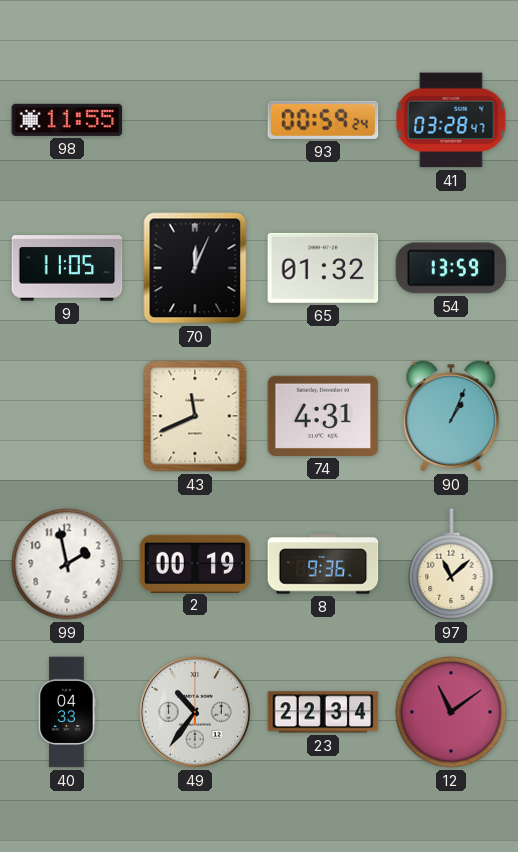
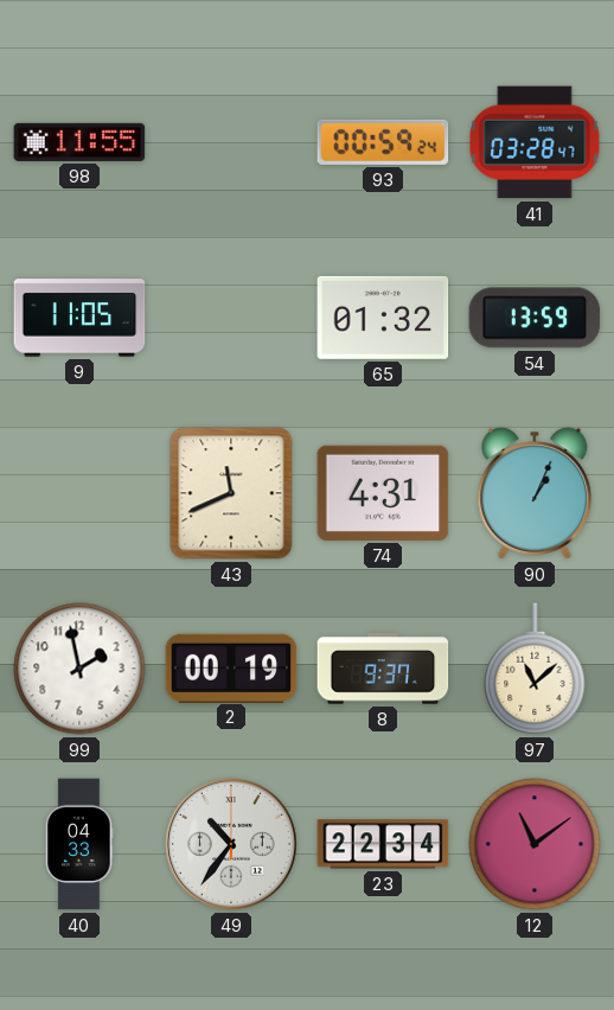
70: 12:04 -> none
8: 9:36 -> 9:37
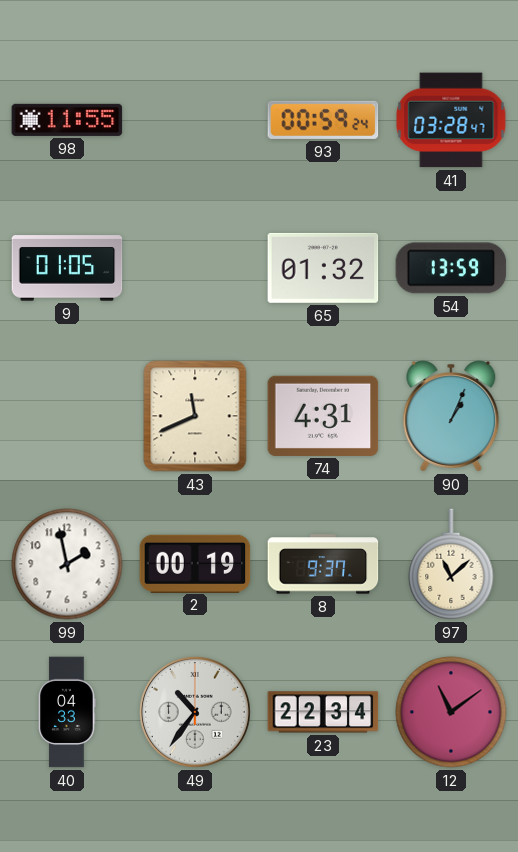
9: 11:05 -> 01:05
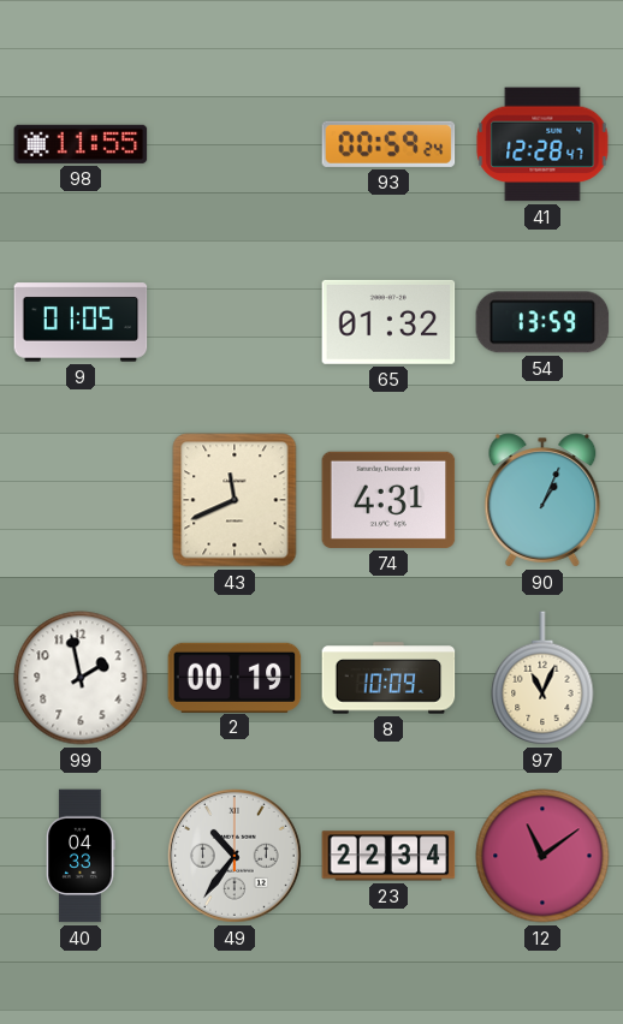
41: 03:28 -> 12:28
8: 9:37 -> 10:09
97: 11:08 -> 11:04
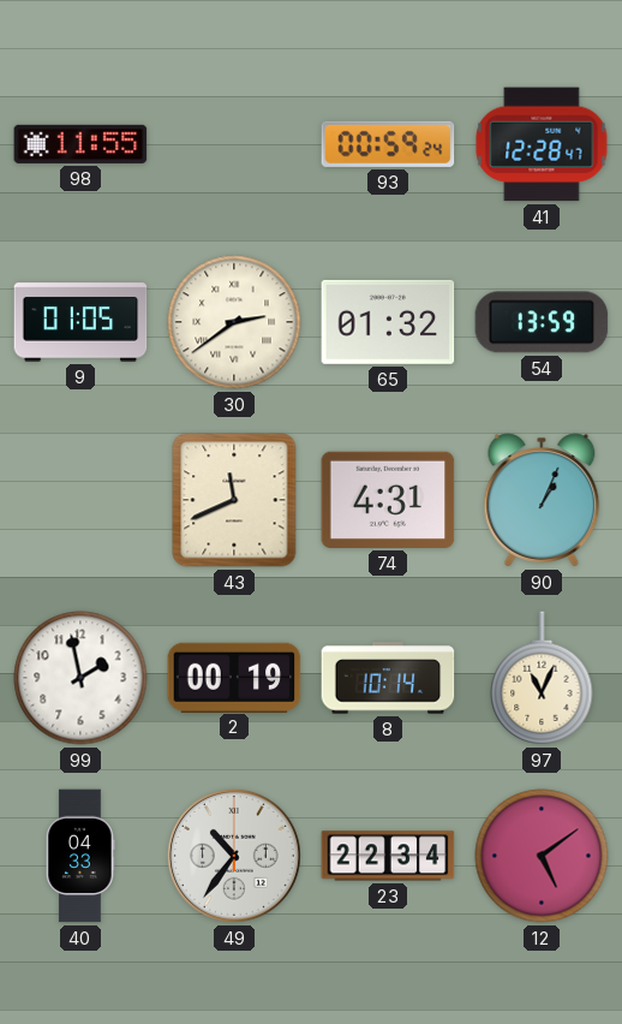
30: none -> 2:39
8: 10:09 -> 10:14
12: 11:09 -> 5:09
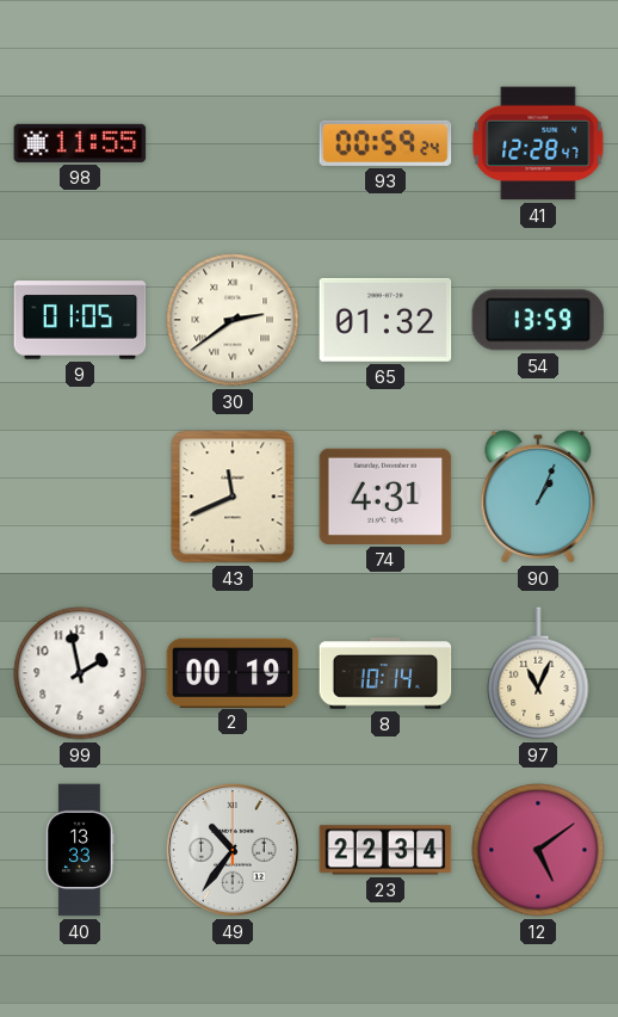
40: 04:33 -> 13:33
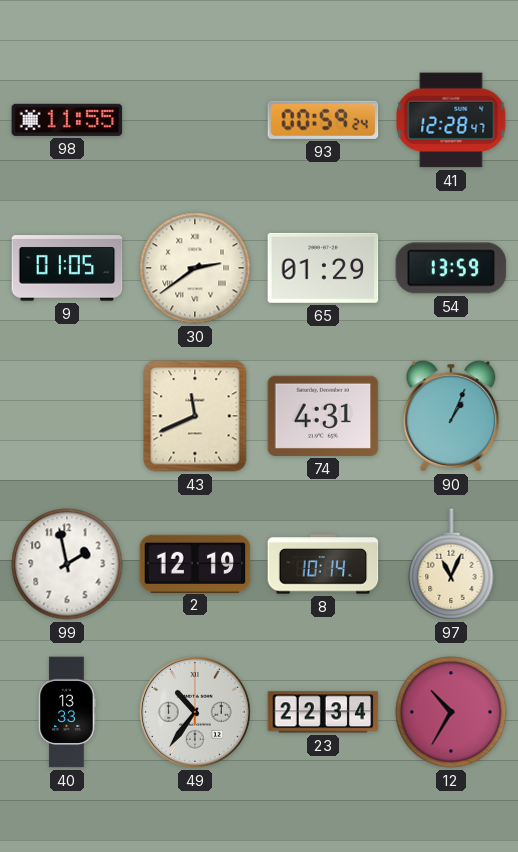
65: 01:32 -> 01:29
2: 00:19 -> 12:19
12: 5:09 -> 10:35
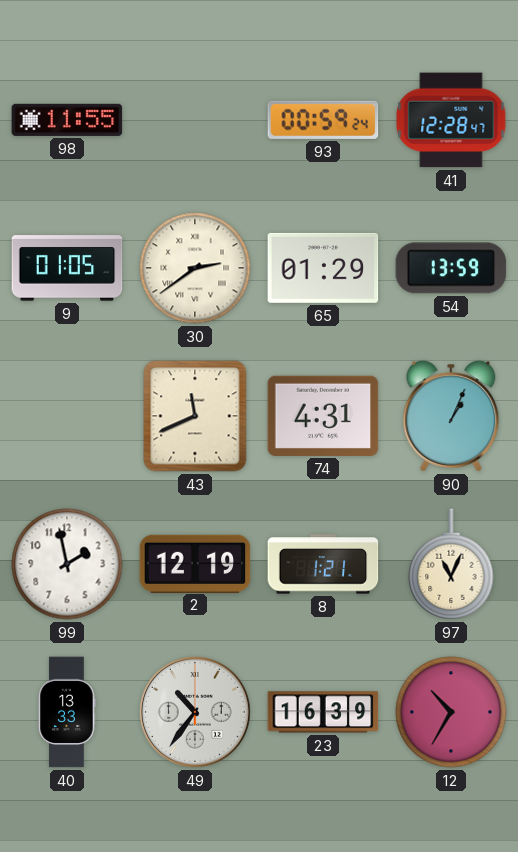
8: 10:14 -> 1:21
23: 22:34 -> 16:39
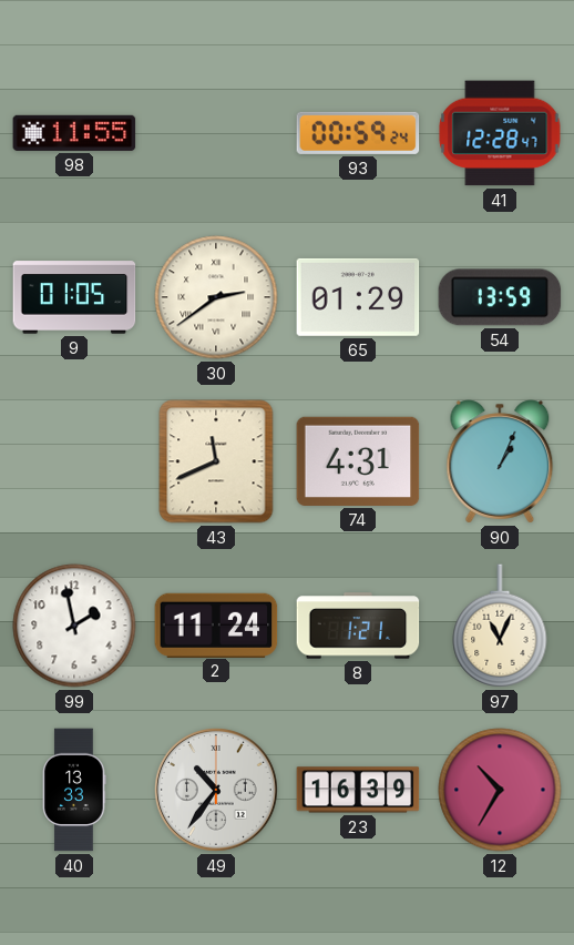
2: 12:19 -> 11:24
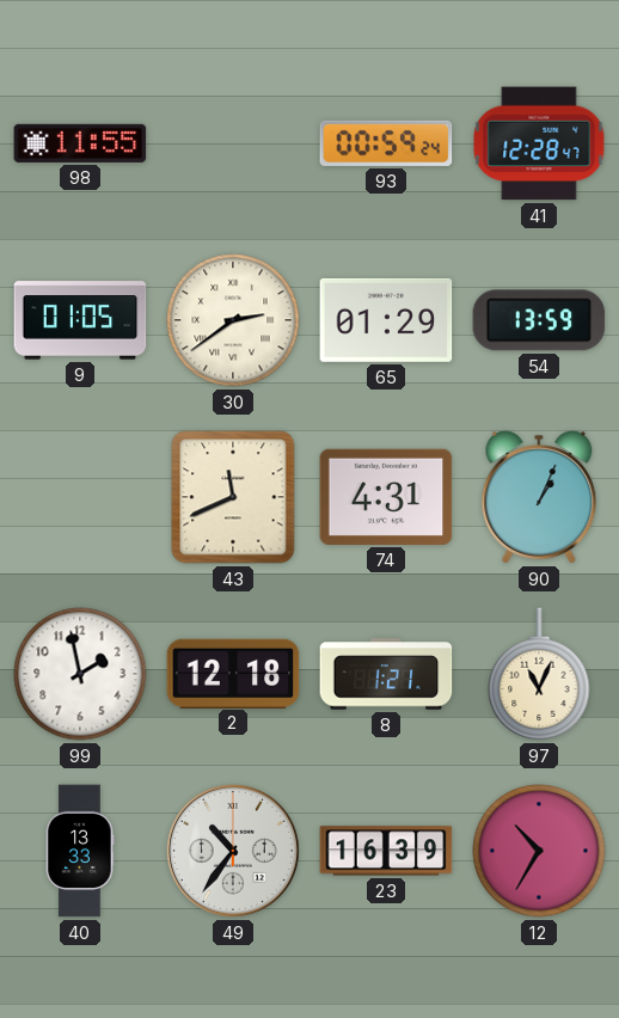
2: 11:24 -> 12:18
